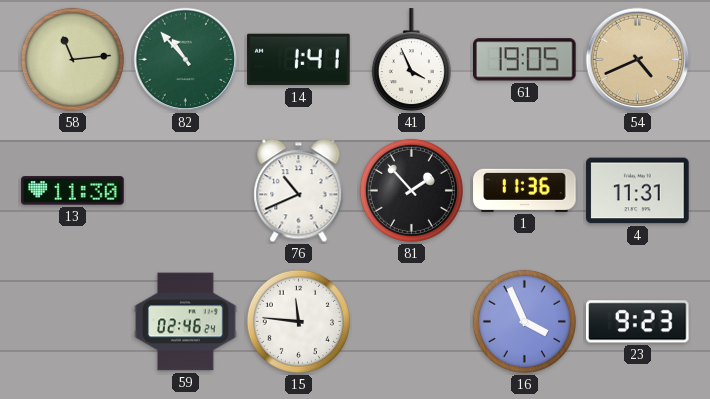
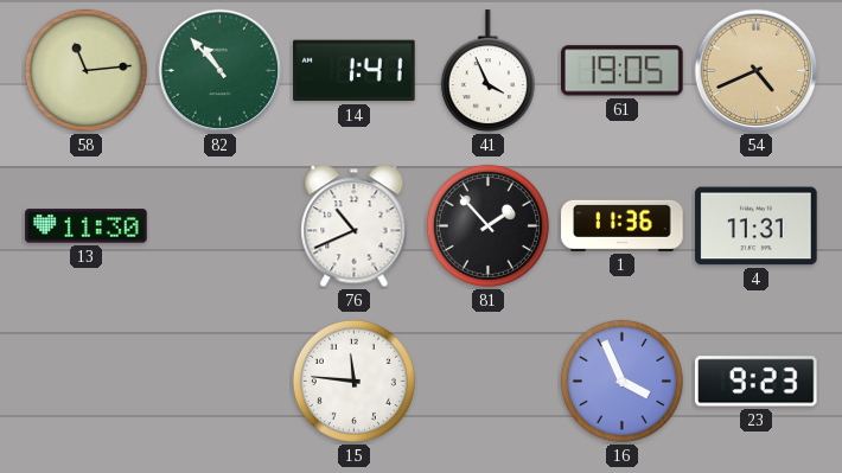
59: 02:46 -> none
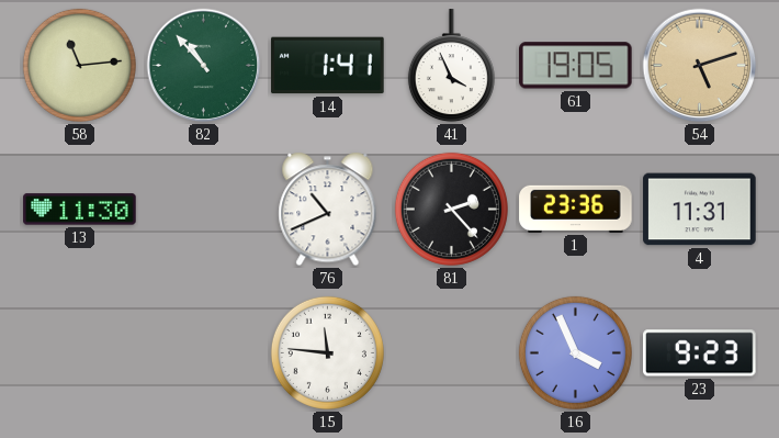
54: 4:41 -> 5:12
81: 1:53 -> 2:23
1: 11:36 -> 23:36
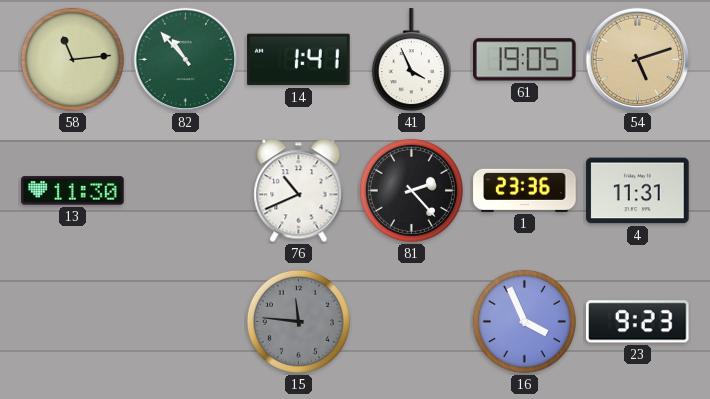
15 dial: white -> grey
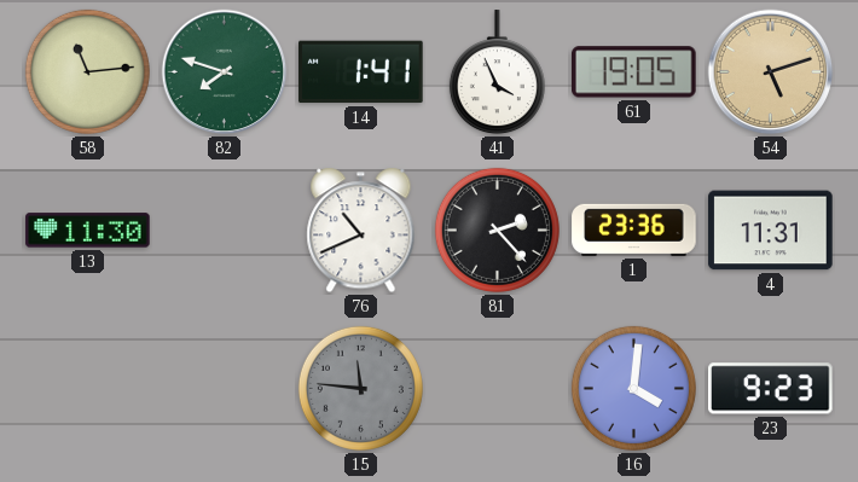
82: 10:53 -> 7:48
16: 3:56 -> 4:01
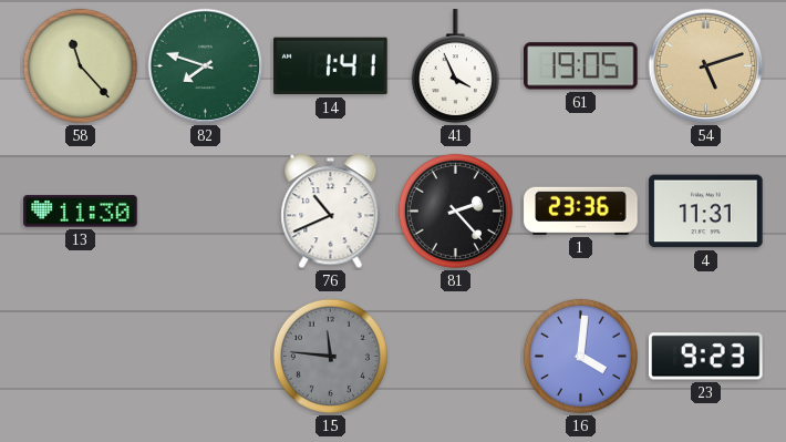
58: 11:14 -> 11:23
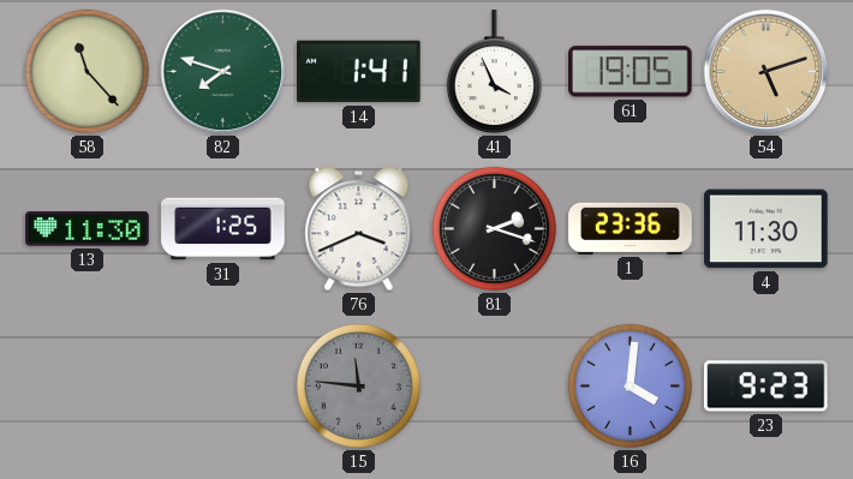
31: none -> 1:25
76: 10:41 -> 3:41
81: 2:23 -> 2:18
4: 11:31 -> 11:30
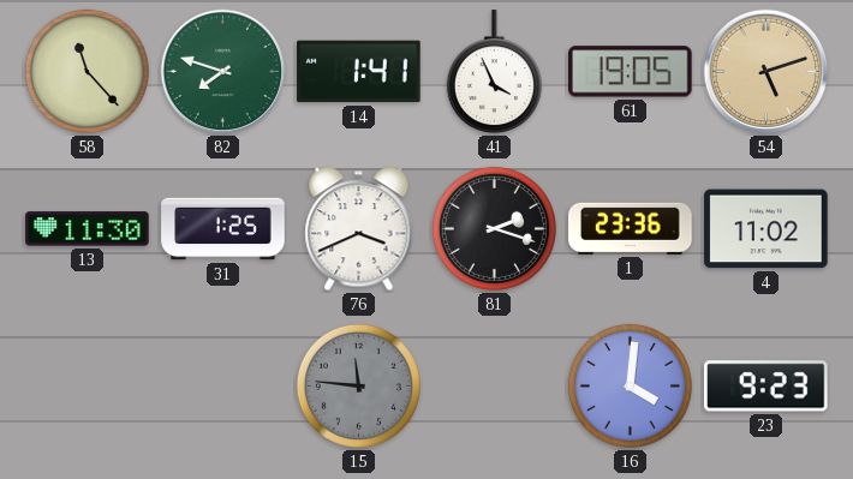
4: 11:30 -> 11:02
